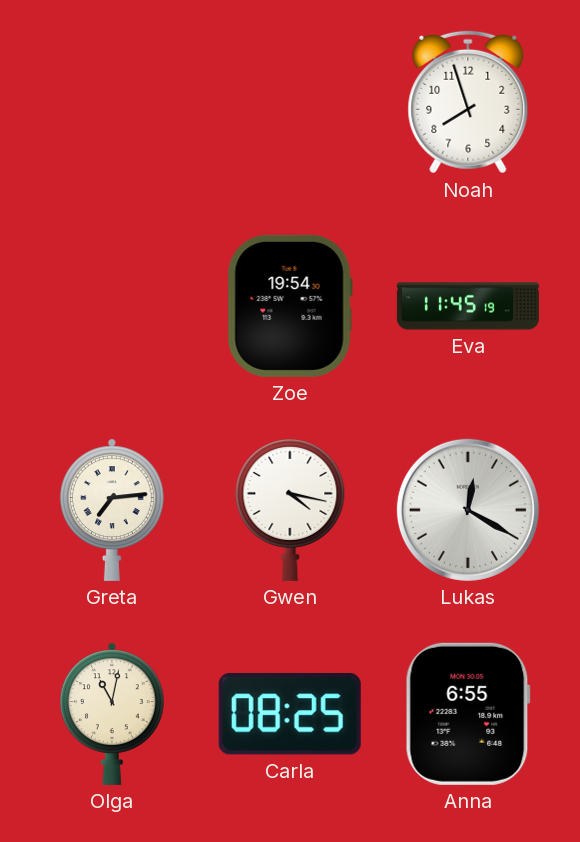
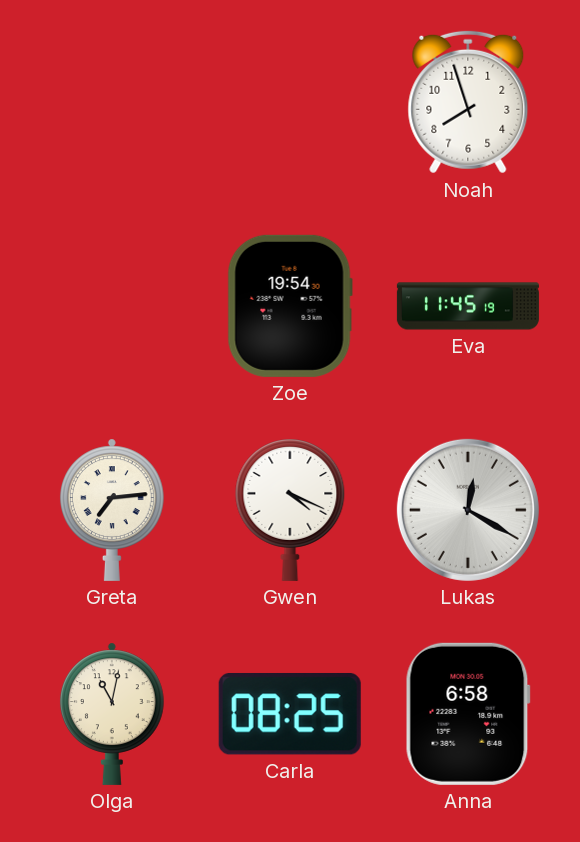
Gwen: 4:17 -> 4:19
Anna: 6:55 -> 6:58
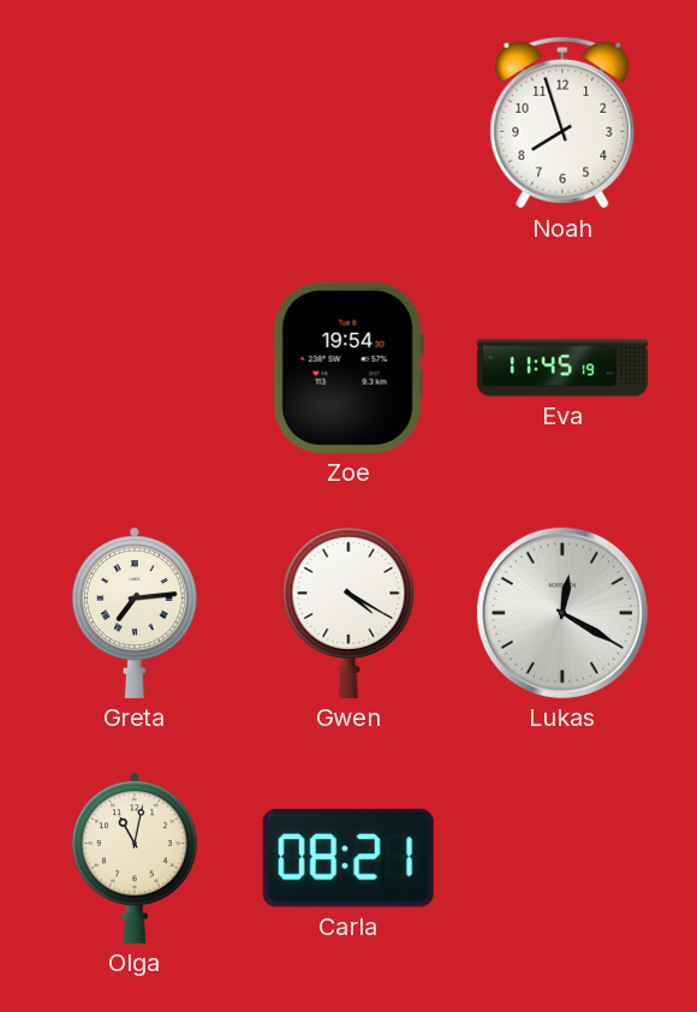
Gwen: 4:19 -> 4:20
Carla: 08:25 -> 08:21
Anna: 6:58 -> none
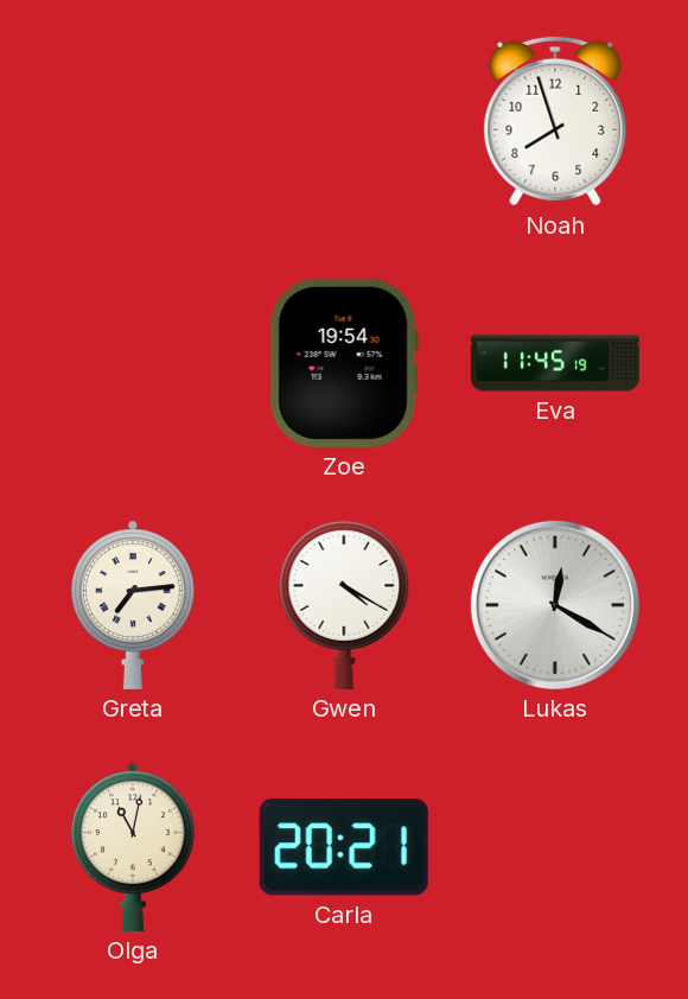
Carla: 08:21 -> 20:21
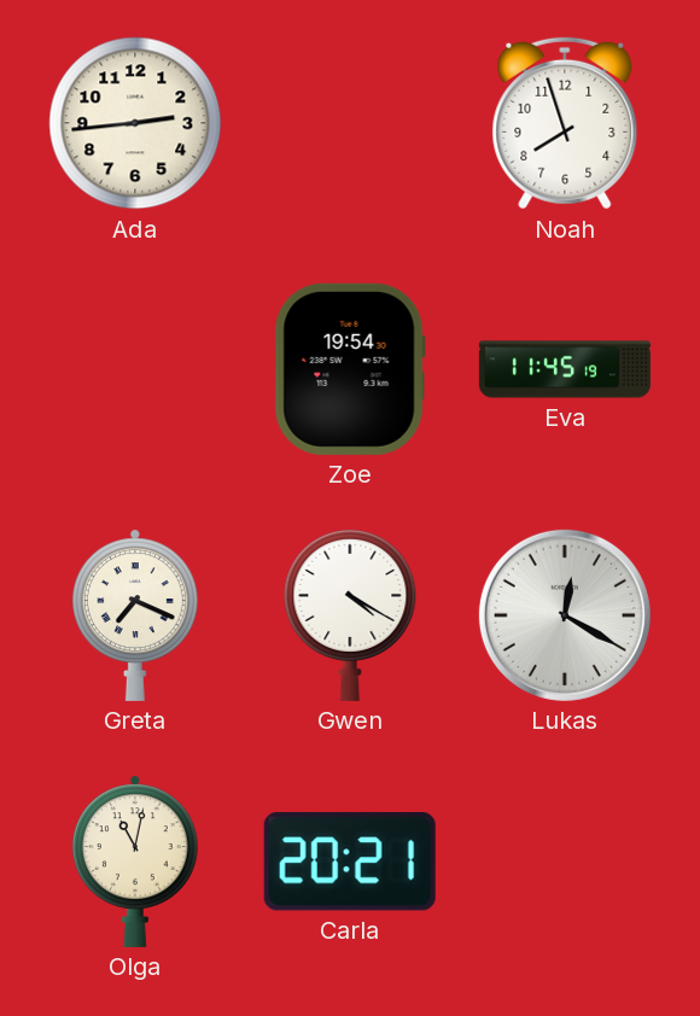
Ada: none -> 2:44
Greta: 7:14 -> 7:19
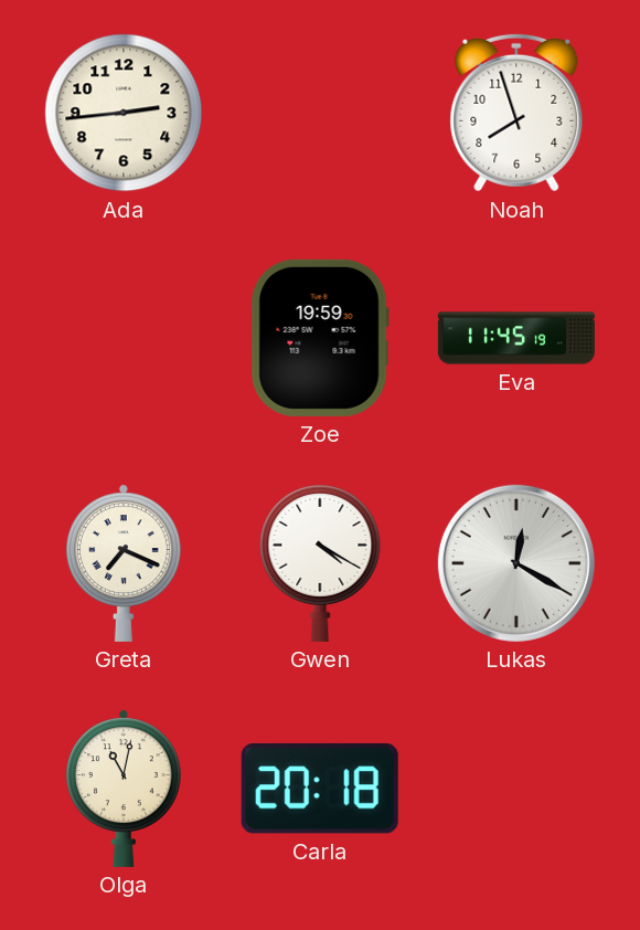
Zoe: 19:54 -> 19:59
Carla: 20:21 -> 20:18
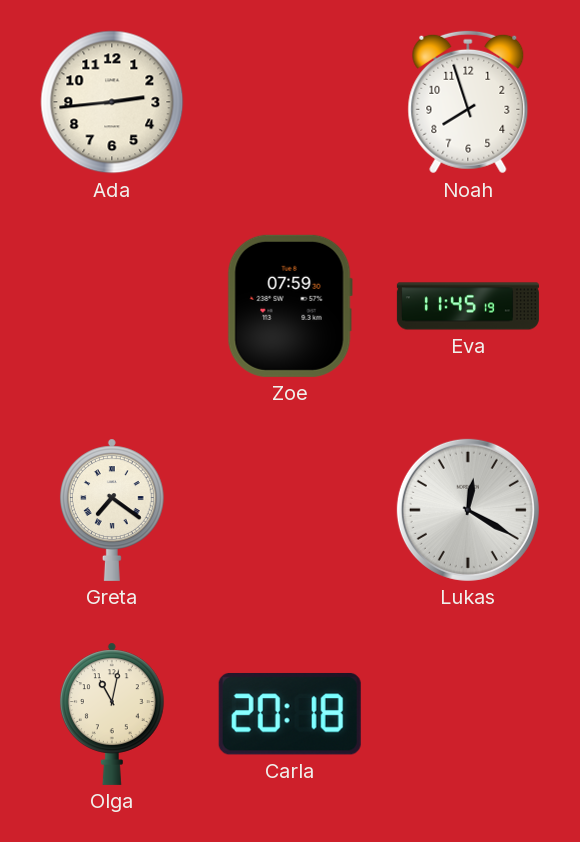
Zoe: 19:59 -> 07:59
Greta: 7:19 -> 7:21
Gwen: 4:20 -> none
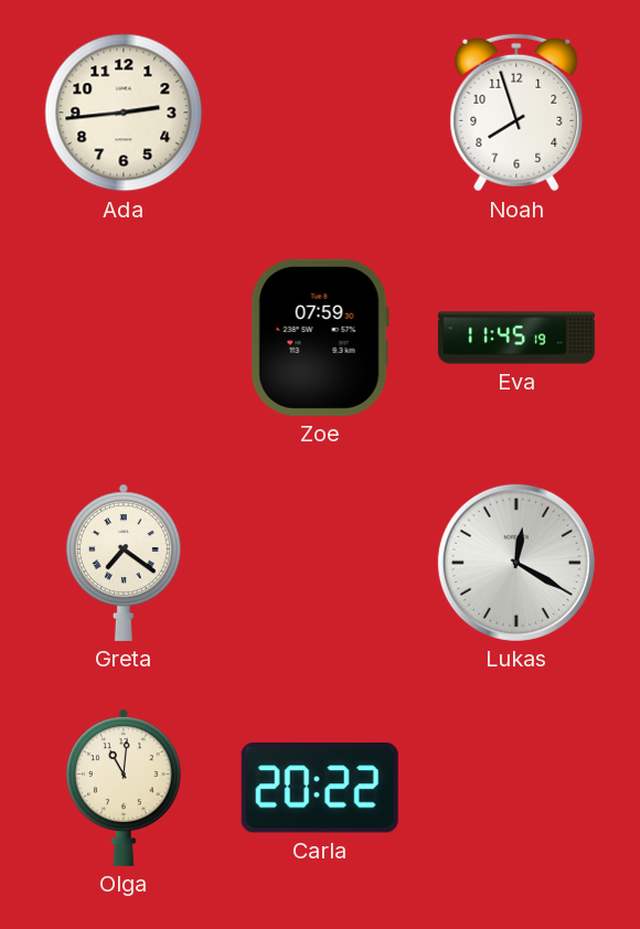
Olga: 11:02 -> 11:01
Carla: 20:18 -> 20:22
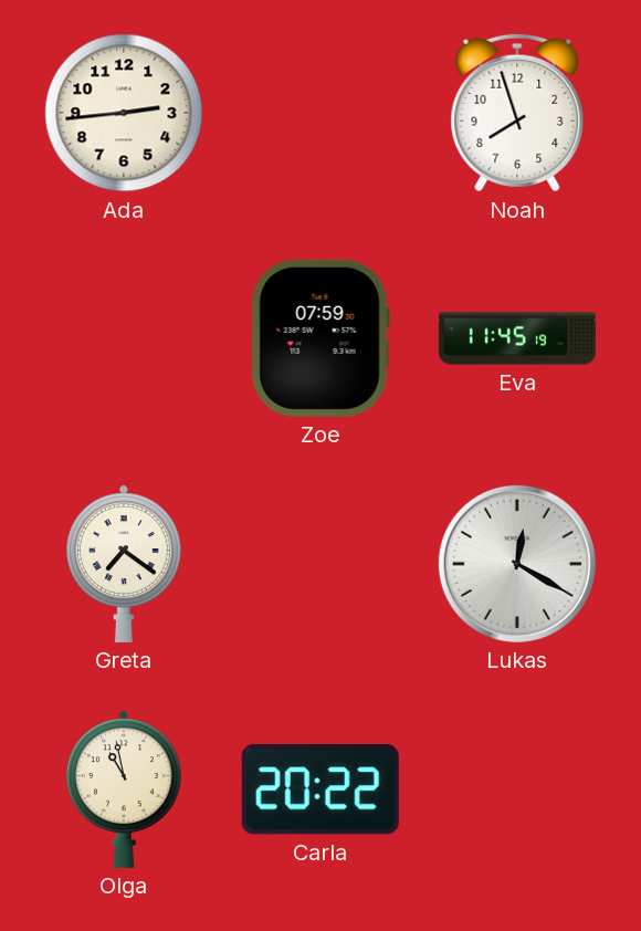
Olga: 11:01 -> 10:58
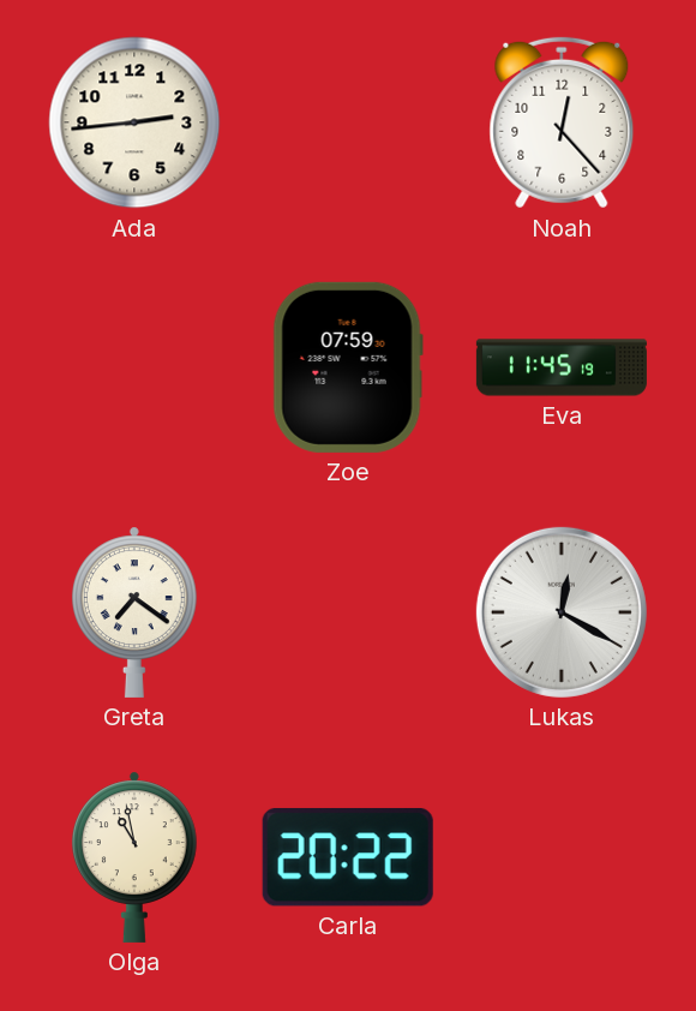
Noah: 7:57 -> 12:23
